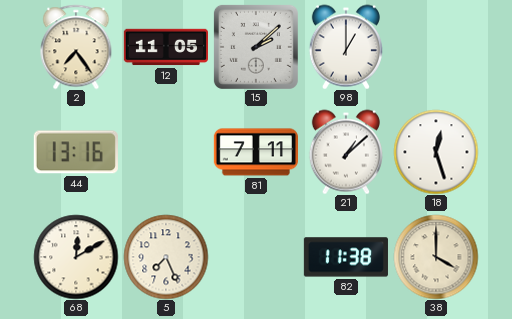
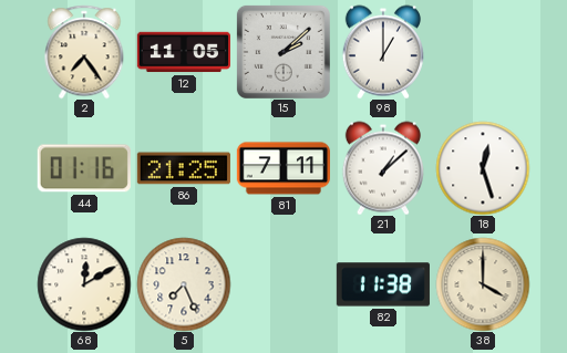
44: 13:16 -> 01:16
86: none -> 21:25
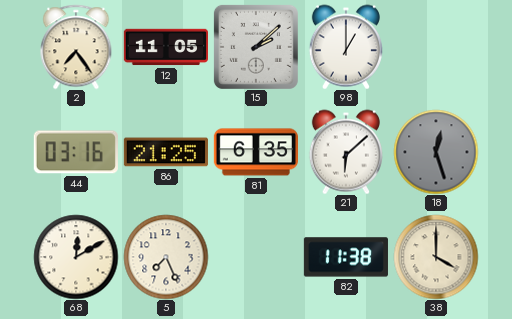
44: 01:16 -> 03:16
81: 7:11 -> 6:35
21: 1:08 -> 6:08
18 dial: white -> grey
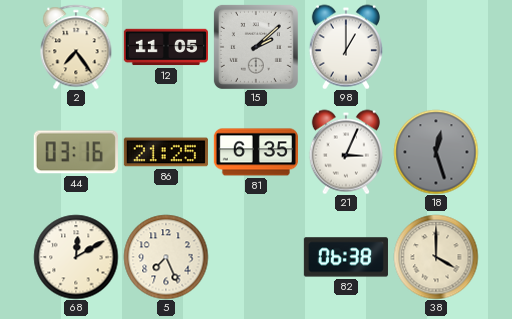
21: 6:08 -> 3:04
82: 11:38 -> 06:38
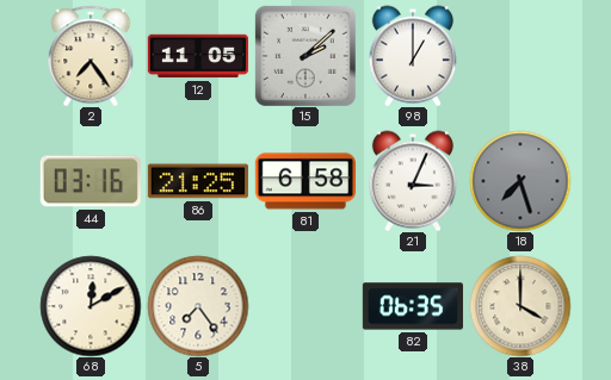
81: 6:35 -> 6:58
18: 12:27 -> 7:27
5: 7:26 -> 7:24
82: 06:38 -> 06:35
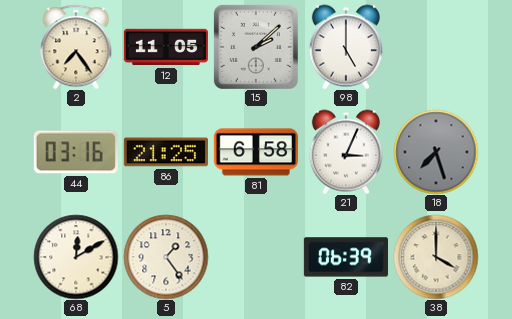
98: 1:00 -> 5:00
5: 7:24 -> 1:24
82: 06:35 -> 06:39
